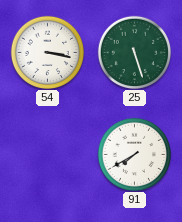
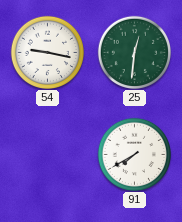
54: 3:17 -> 9:17
25: 5:27 -> 12:31
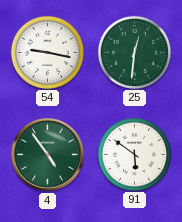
4: none -> 4:54
91: 7:40 -> 5:51
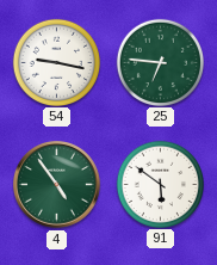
25: 12:31 -> 6:46
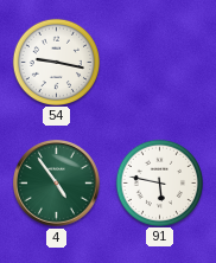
25: 6:46 -> none
91: 5:51 -> 5:47
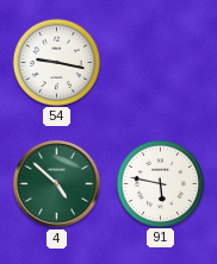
4: 4:54 -> 4:52
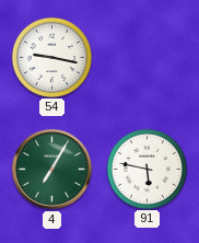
4: 4:52 -> 7:05
